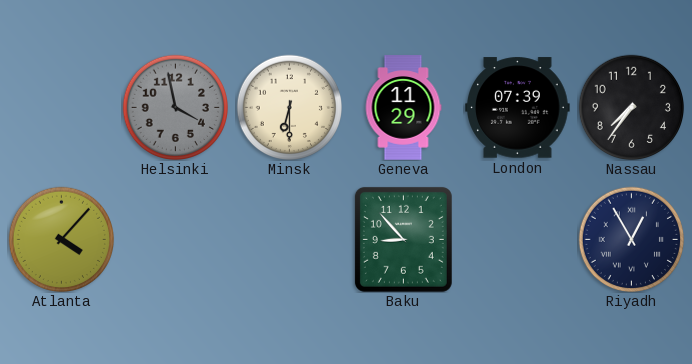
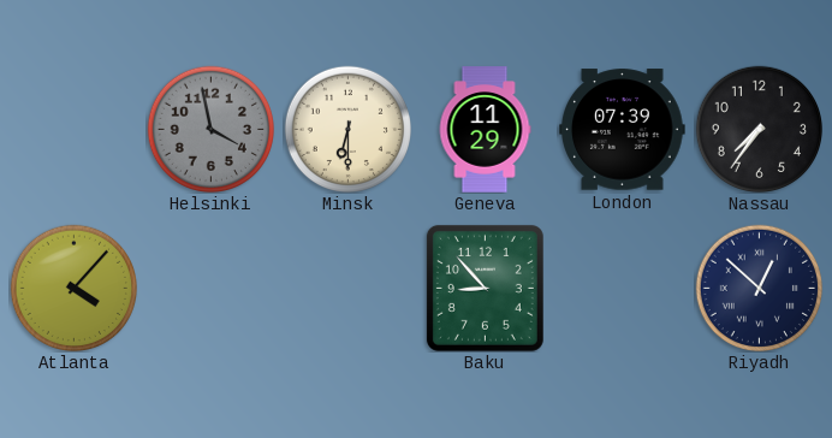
Riyadh: 12:55 -> 12:52
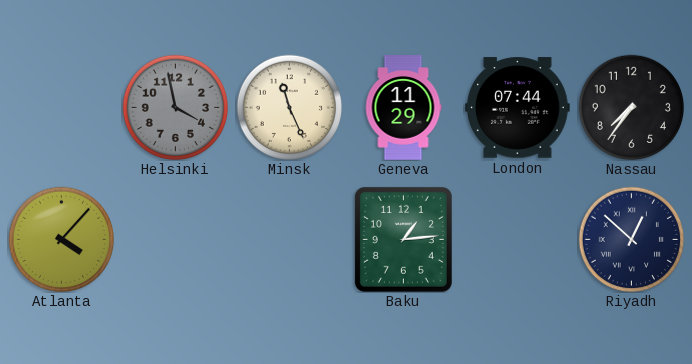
Minsk: 6:30 -> 11:26
London: 07:39 -> 07:44
Baku: 8:53 -> 1:14
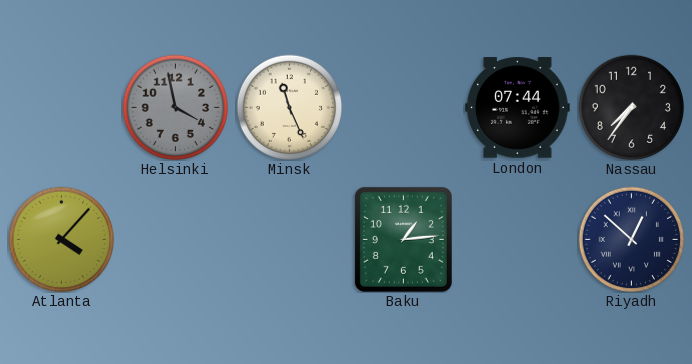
Geneva: 11:29 -> none
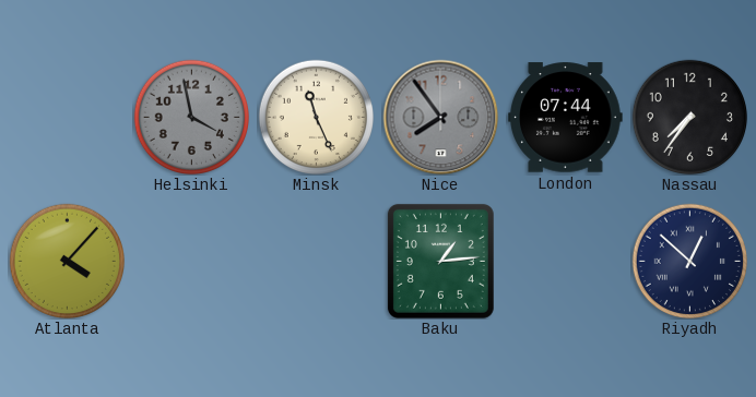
Nice: none -> 7:54
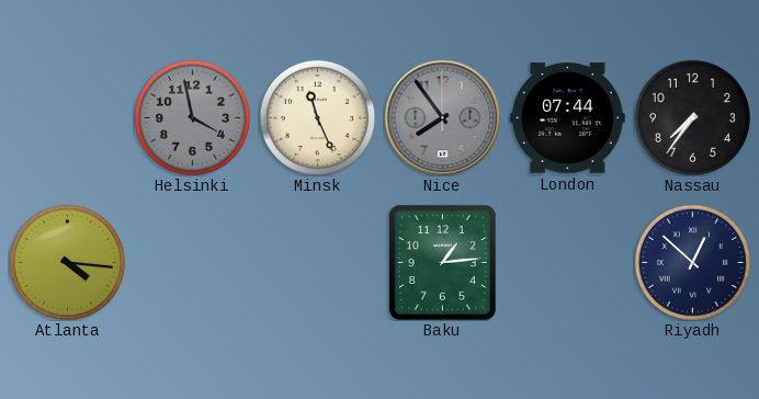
Atlanta: 4:07 -> 4:16
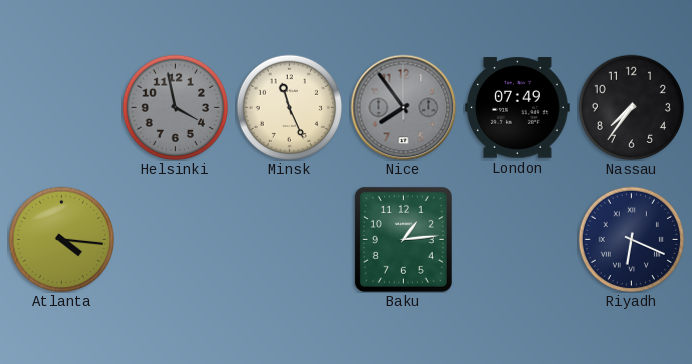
London: 07:44 -> 07:49
Riyadh: 12:52 -> 6:19
